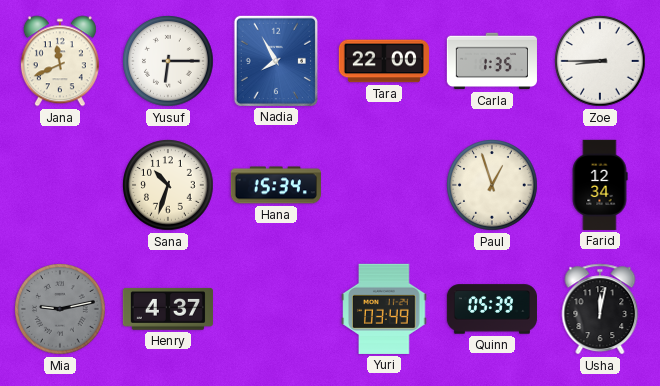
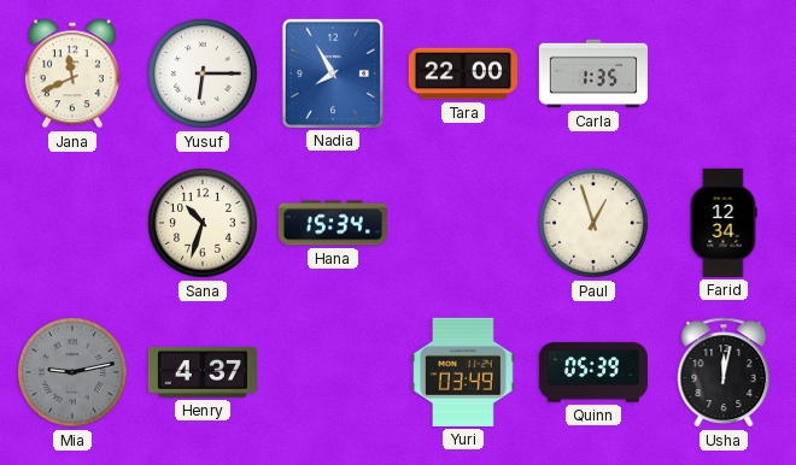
Zoe: 8:45 -> none
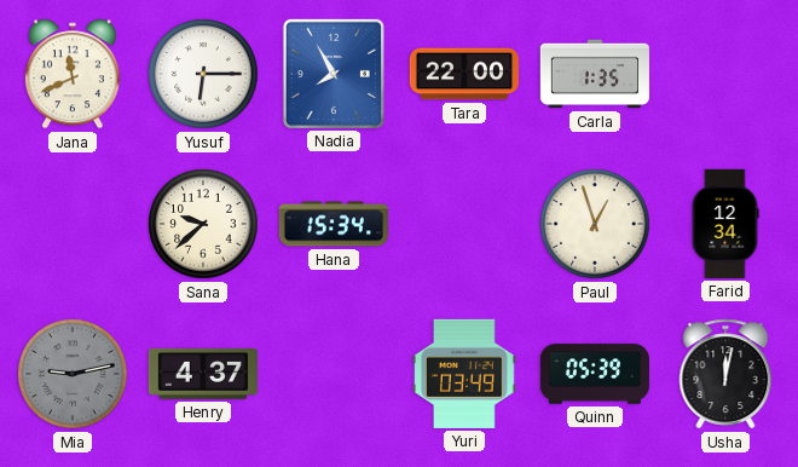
Sana: 10:33 -> 9:38
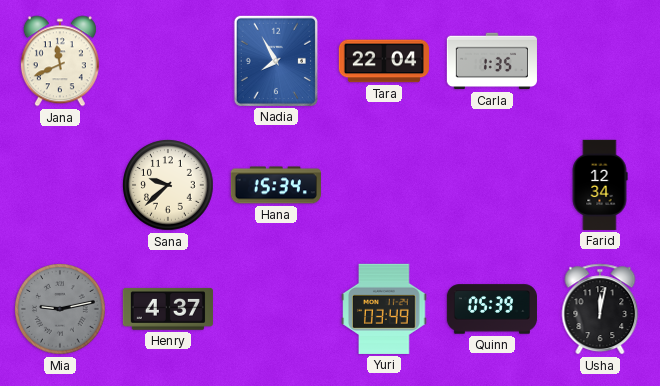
Yusuf: 6:15 -> none
Tara: 22:00 -> 22:04
Paul: 12:57 -> none
